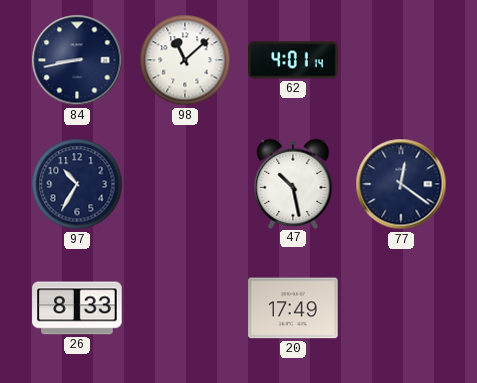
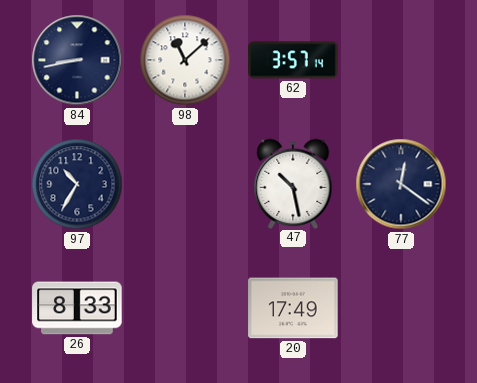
62: 4:01 -> 3:57
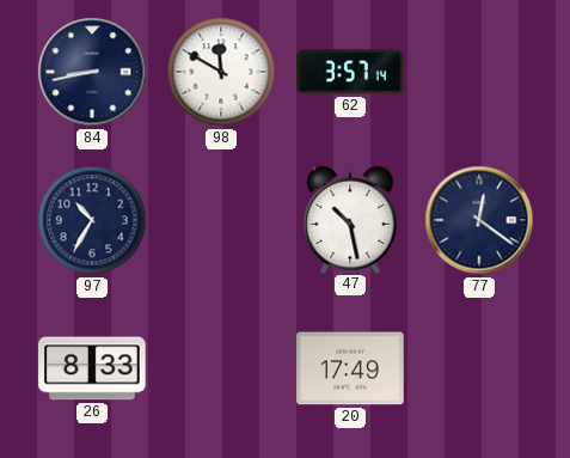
98: 11:08 -> 11:50
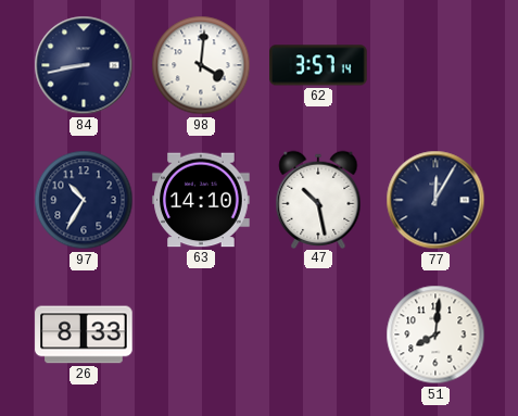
98: 11:50 -> 4:01
63: none -> 14:10
77: 12:21 -> 12:05
20: 17:49 -> none
51: none -> 8:01
